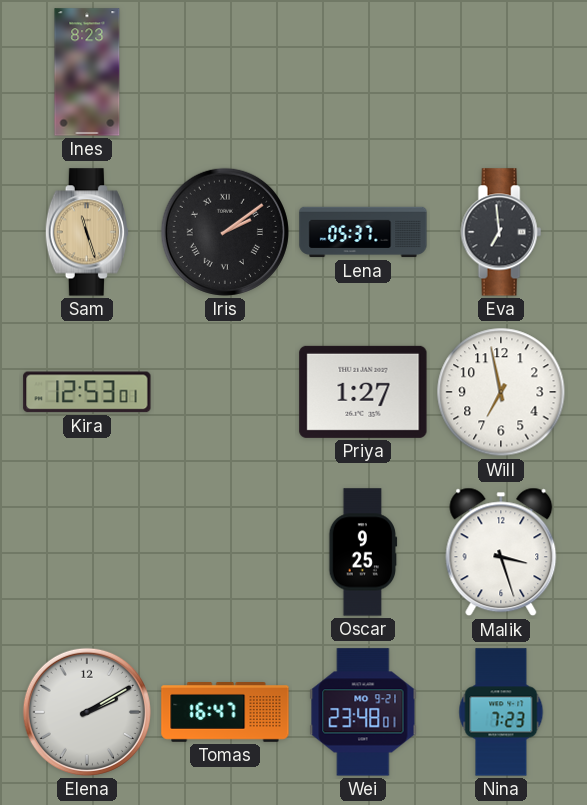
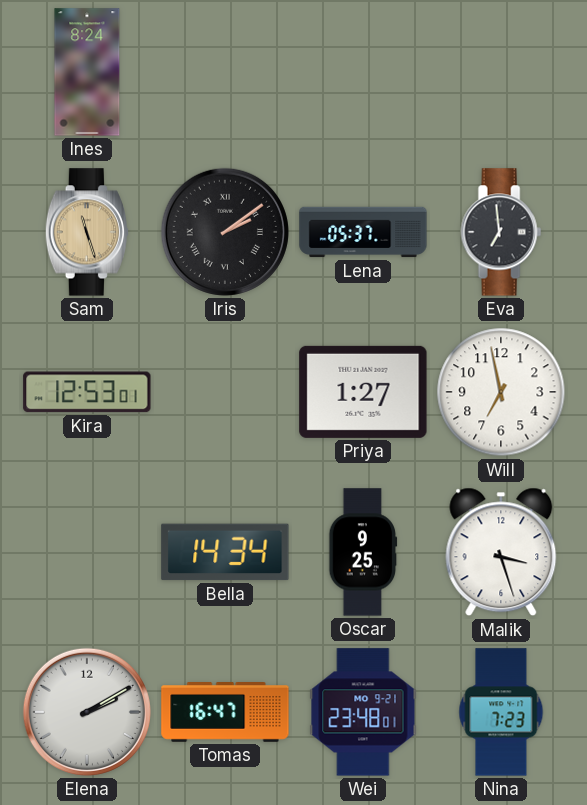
Ines: 8:23 -> 8:24
Bella: none -> 14:34
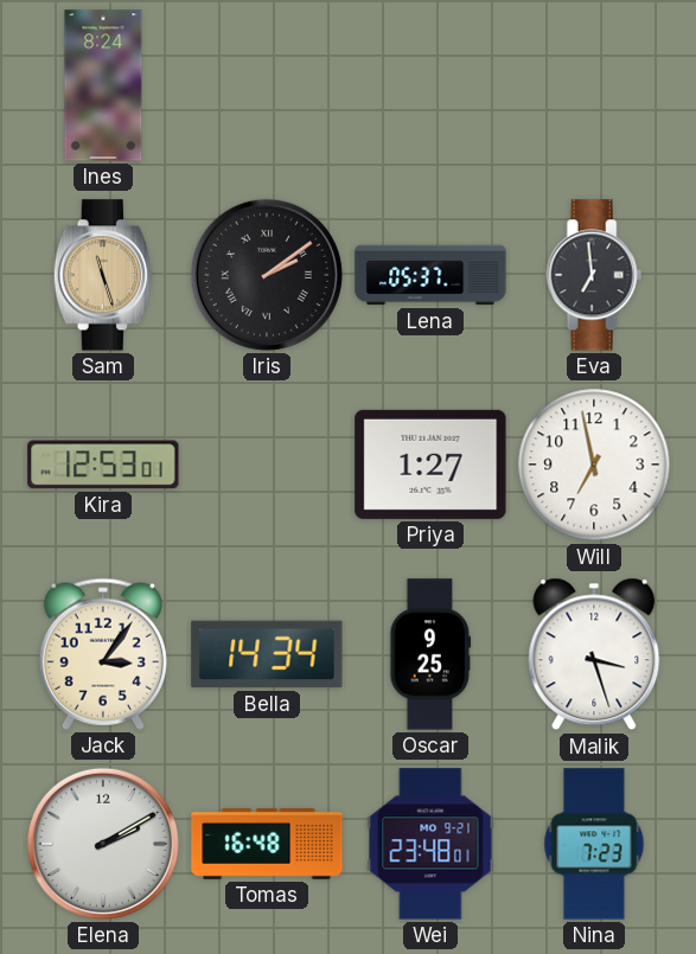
Jack: none -> 3:06
Tomas: 16:47 -> 16:48
